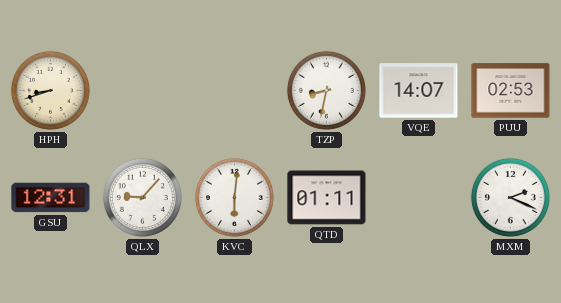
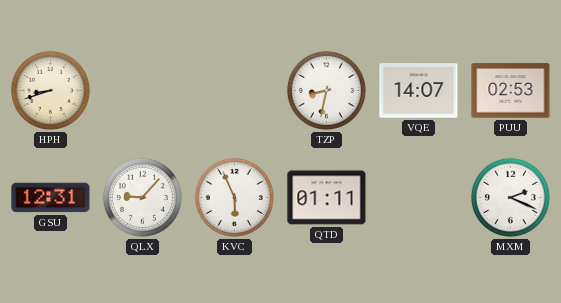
KVC: 6:01 -> 5:56
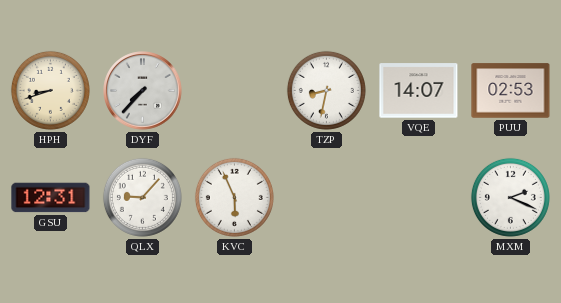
DYF: none -> 7:37
QTD: 01:11 -> none
